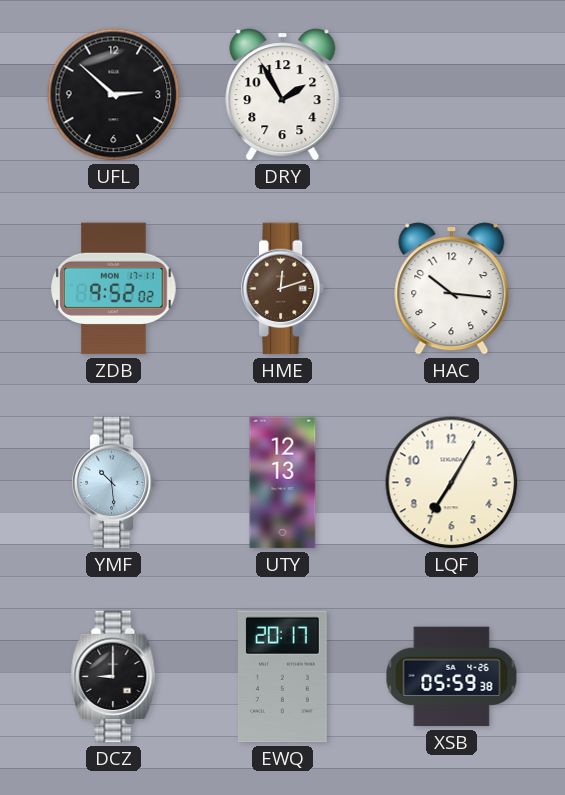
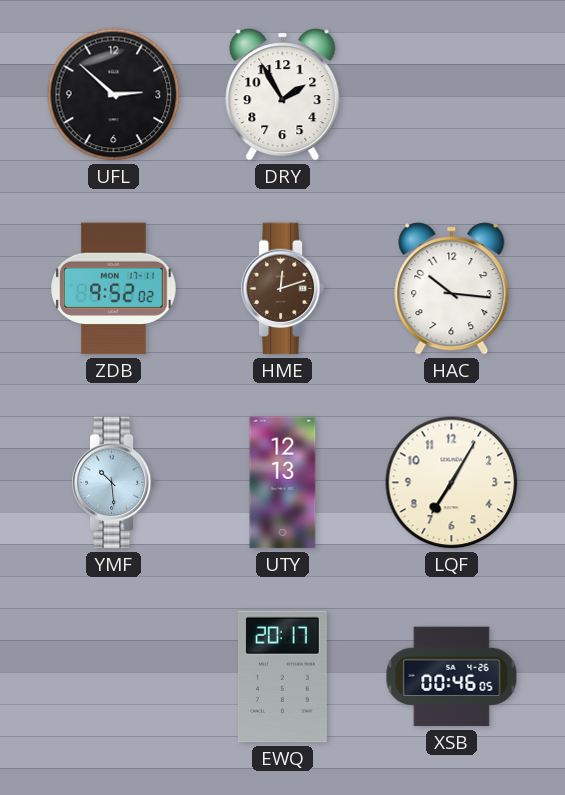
DCZ: 9:00 -> none
XSB: 05:59 -> 00:46
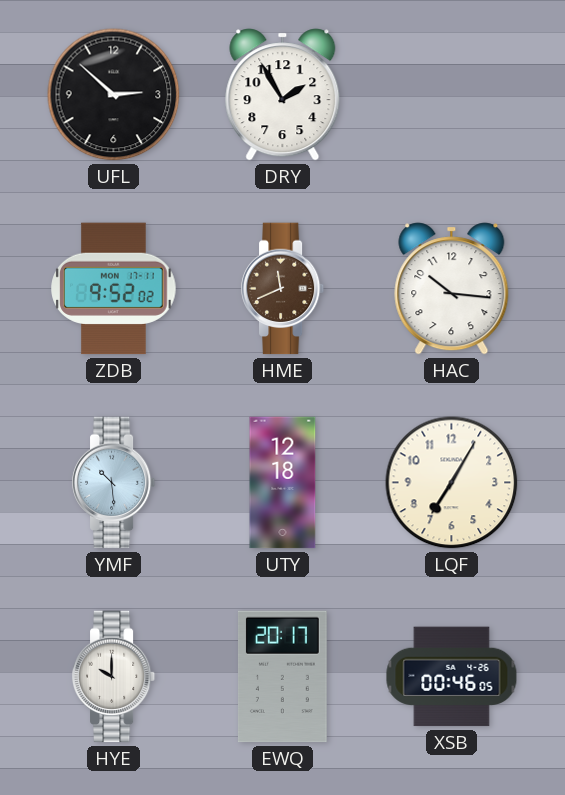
HME: 12:12 -> 11:41
UTY: 12:13 -> 12:18
HYE: none -> 10:00
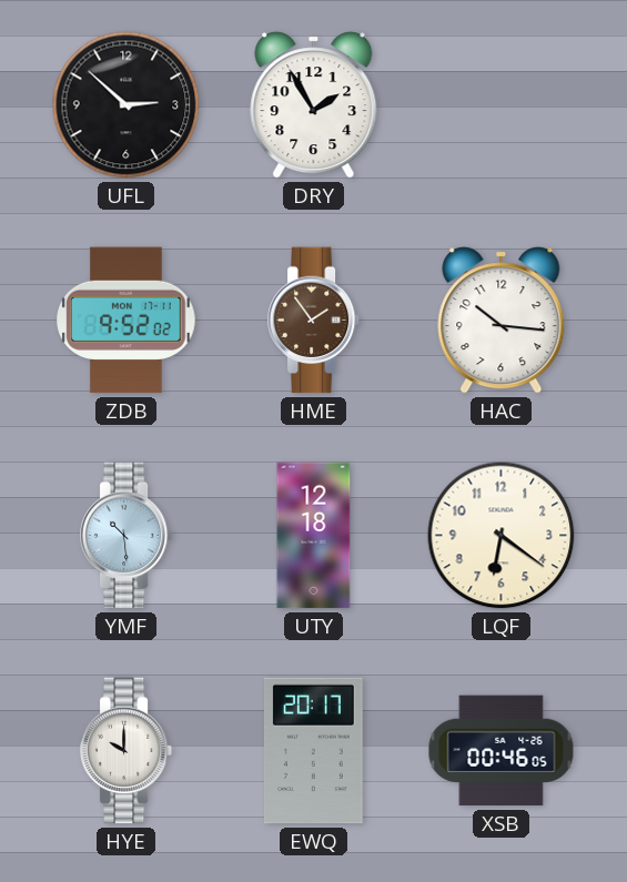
HME: 11:41 -> 1:54
LQF: 7:05 -> 6:21
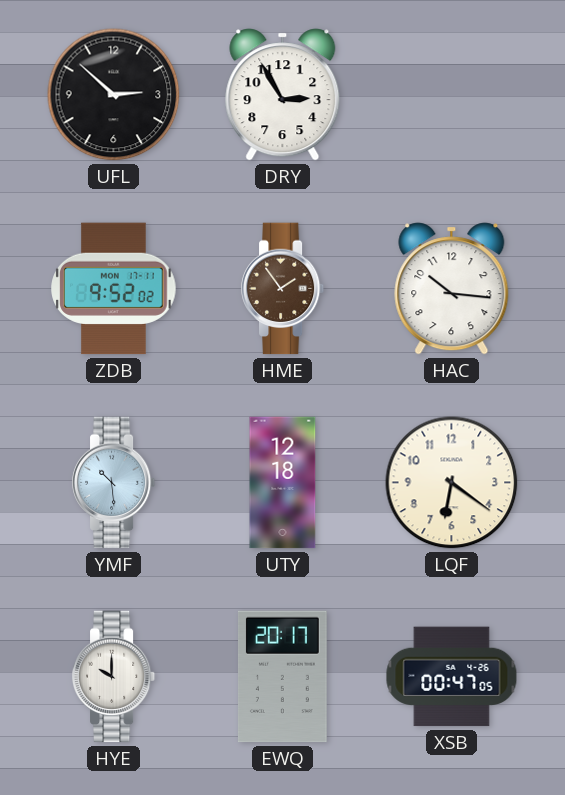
DRY: 1:55 -> 2:55
XSB: 00:46 -> 00:47
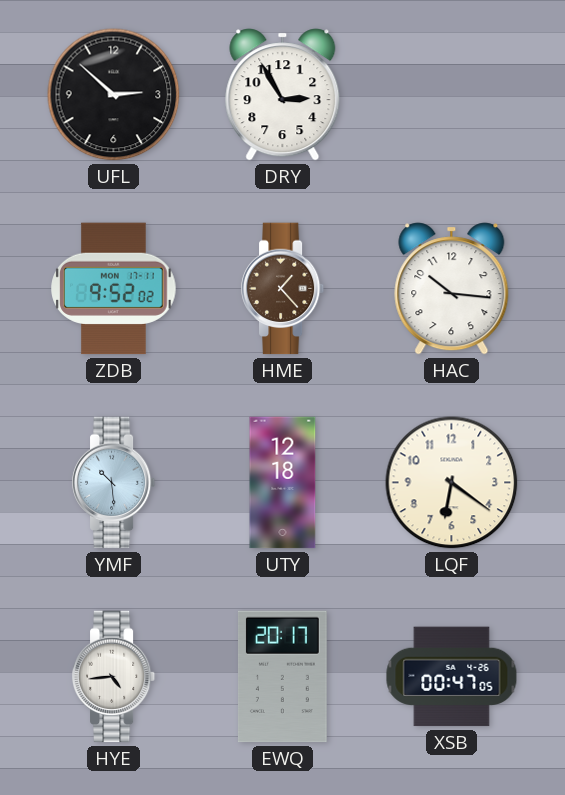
HME: 1:54 -> 1:23
HYE: 10:00 -> 4:44
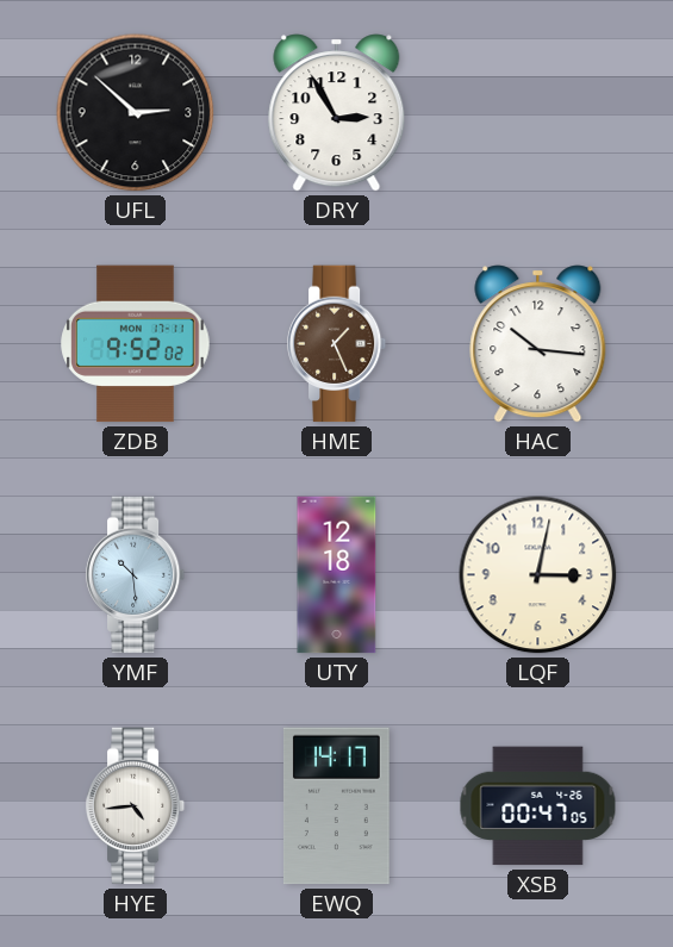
HME: 1:23 -> 1:26
LQF: 6:21 -> 3:02
EWQ: 20:17 -> 14:17
